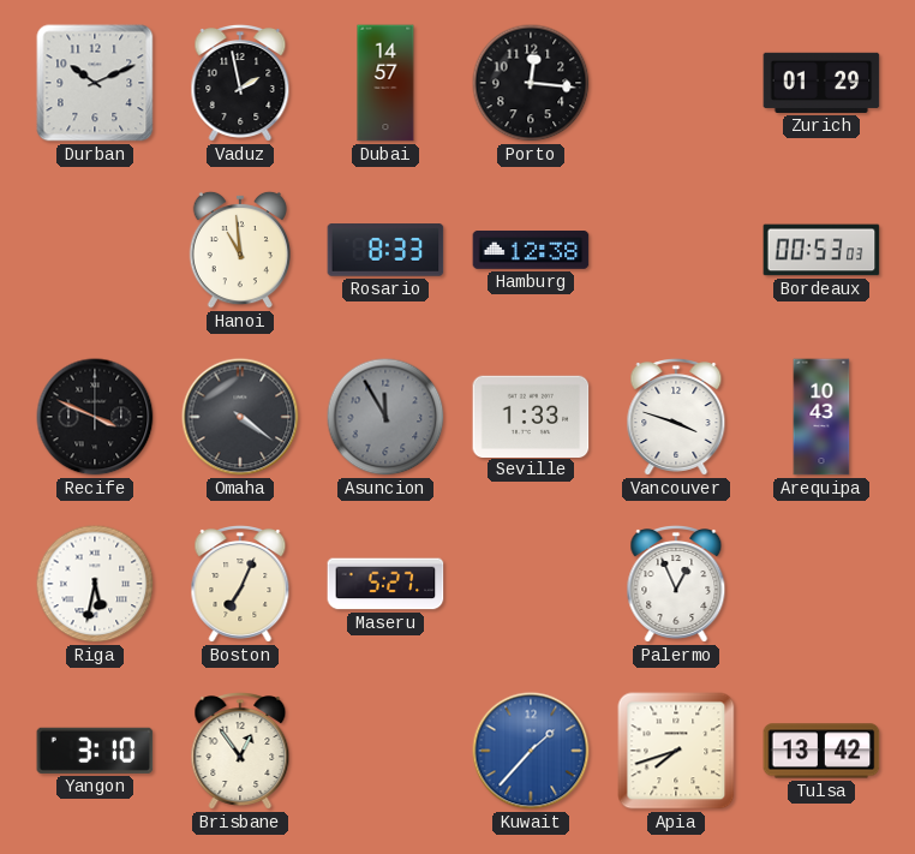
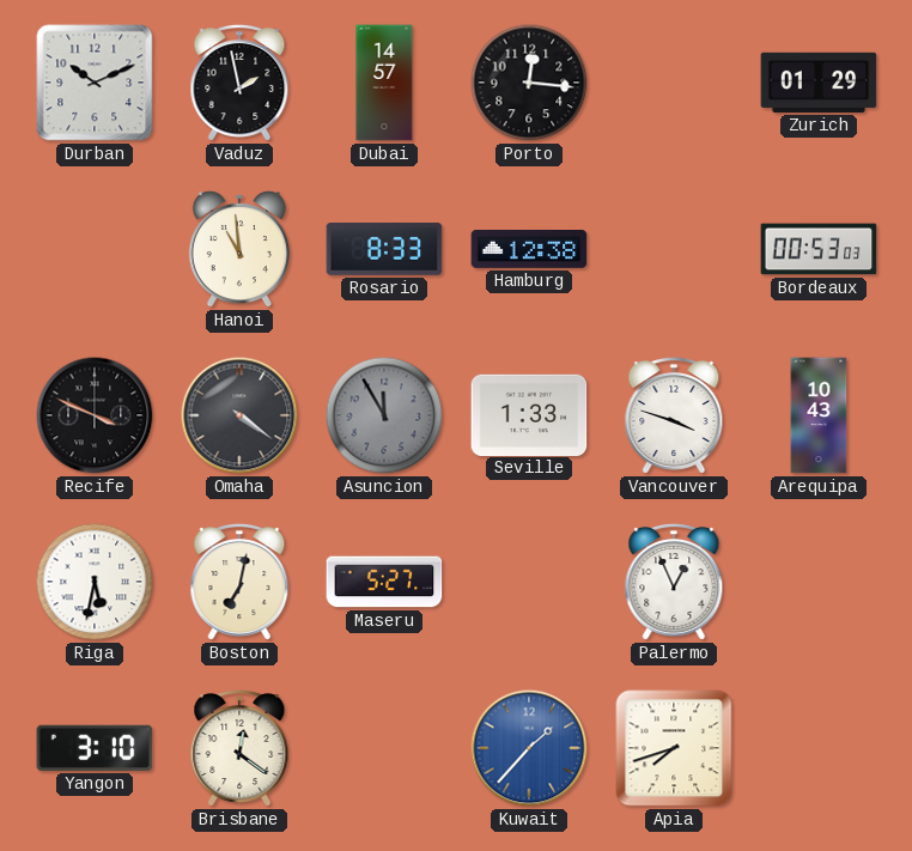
Boston: 7:04 -> 7:02
Brisbane: 12:54 -> 12:21
Tulsa: 13:42 -> none
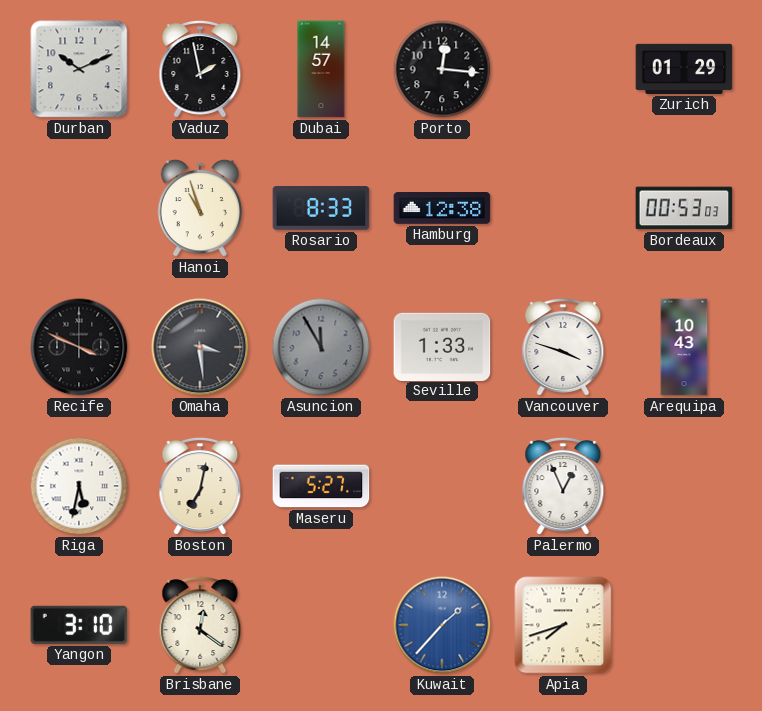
Hanoi: 10:59 -> 10:57
Omaha: 4:21 -> 3:29
